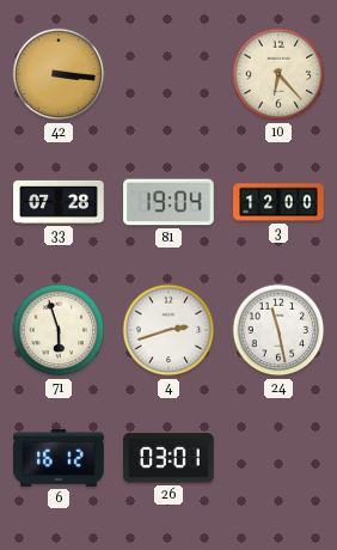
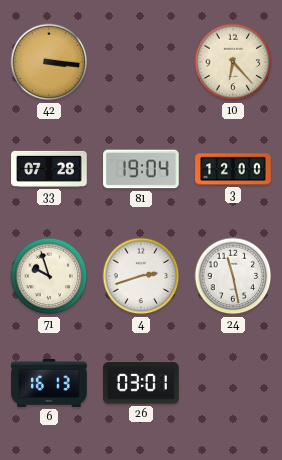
71: 5:57 -> 9:57
6: 16:12 -> 16:13
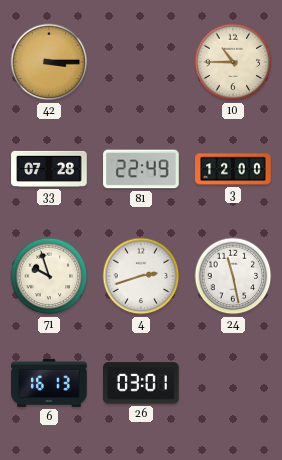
42: 3:16 -> 3:15
10: 6:23 -> 10:45
81: 19:04 -> 22:49
